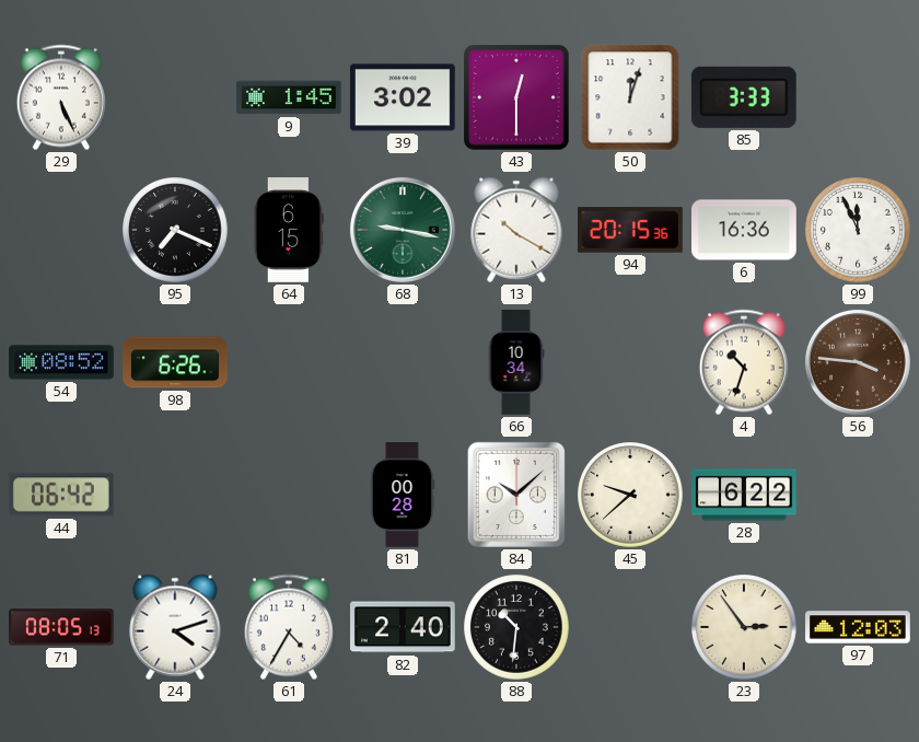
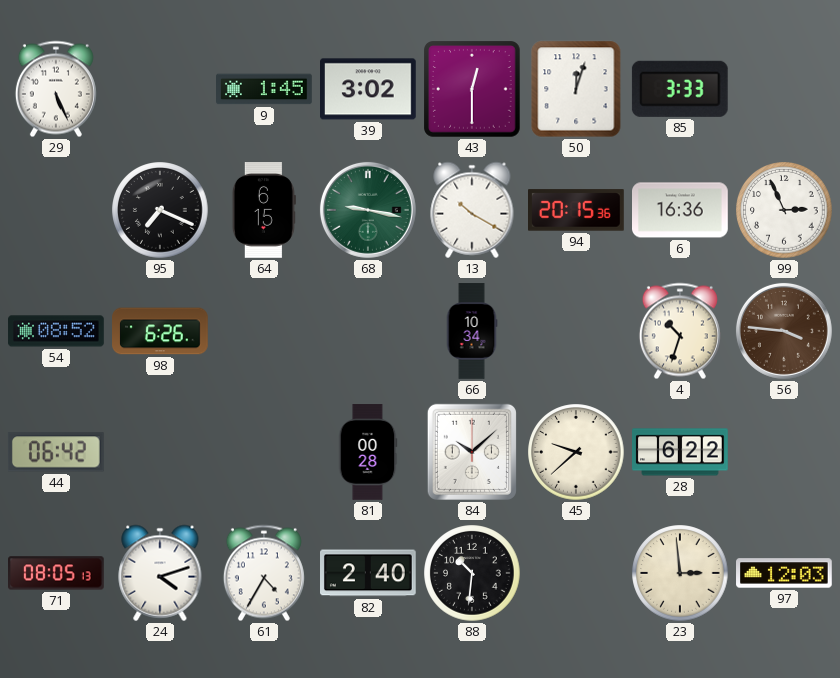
99: 11:56 -> 2:56
23: 2:54 -> 2:59
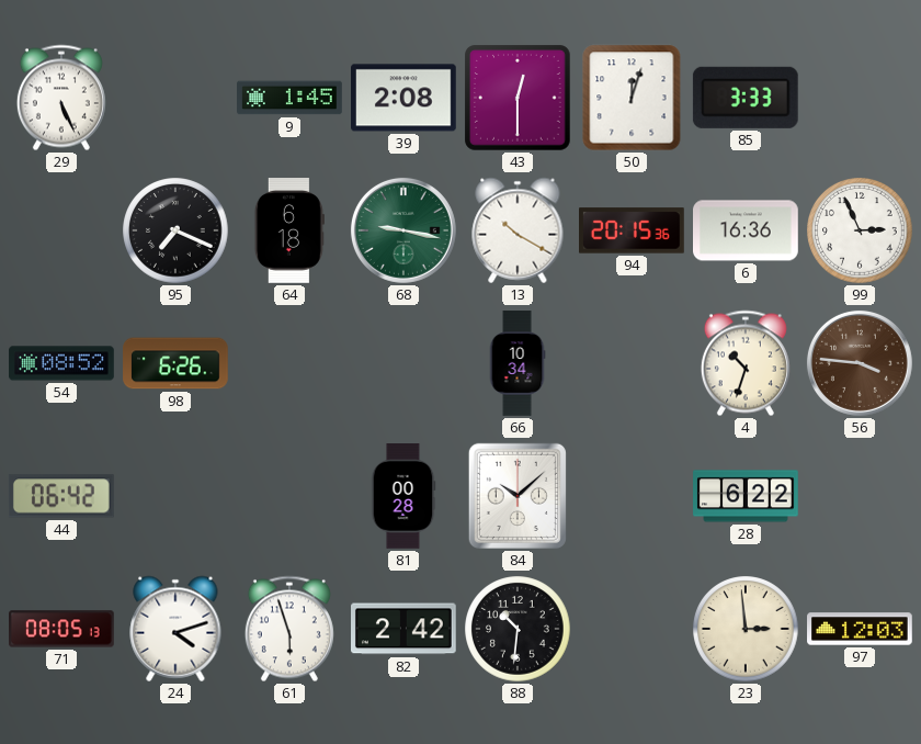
39: 3:02 -> 2:08
64: 6:15 -> 6:18
45: 9:38 -> none
61: 4:35 -> 5:57
82: 2:40 -> 2:42
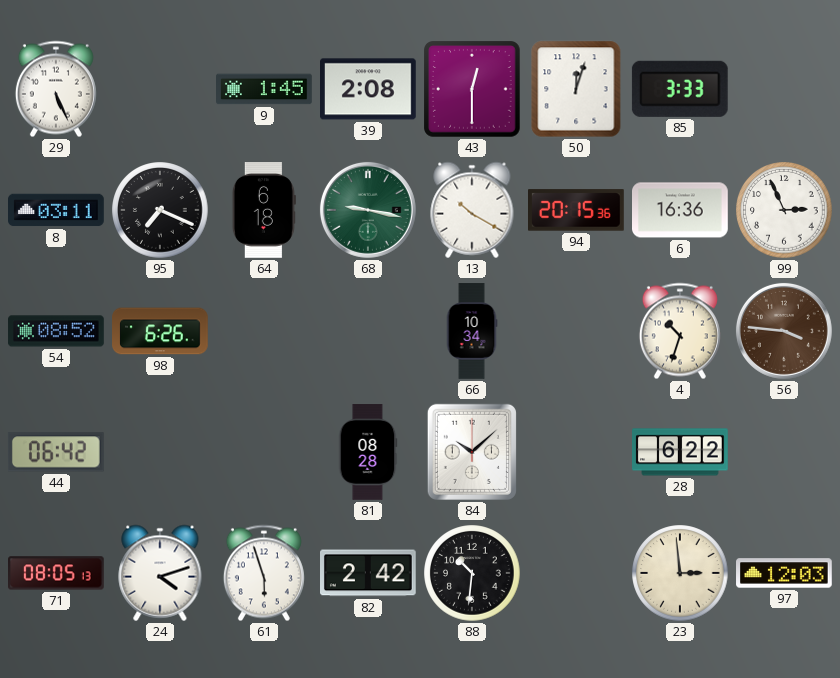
8: none -> 03:11
81: 00:28 -> 08:28
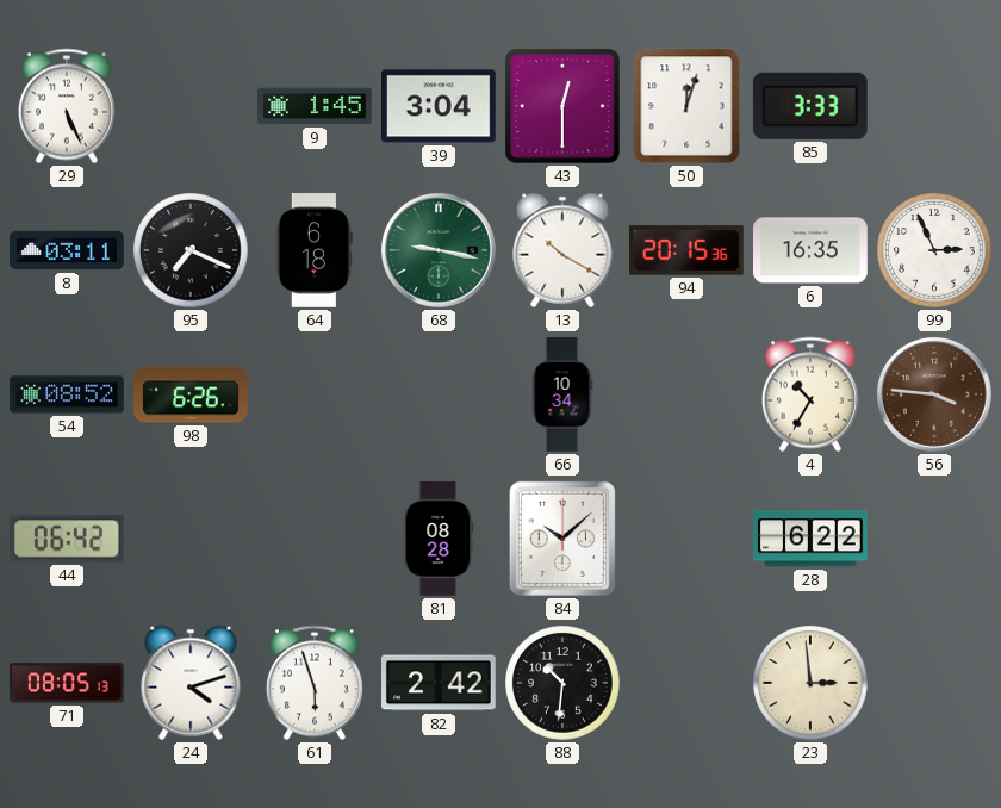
39: 2:08 -> 3:04
6: 16:36 -> 16:35
4: 10:33 -> 10:35
97: 12:03 -> none
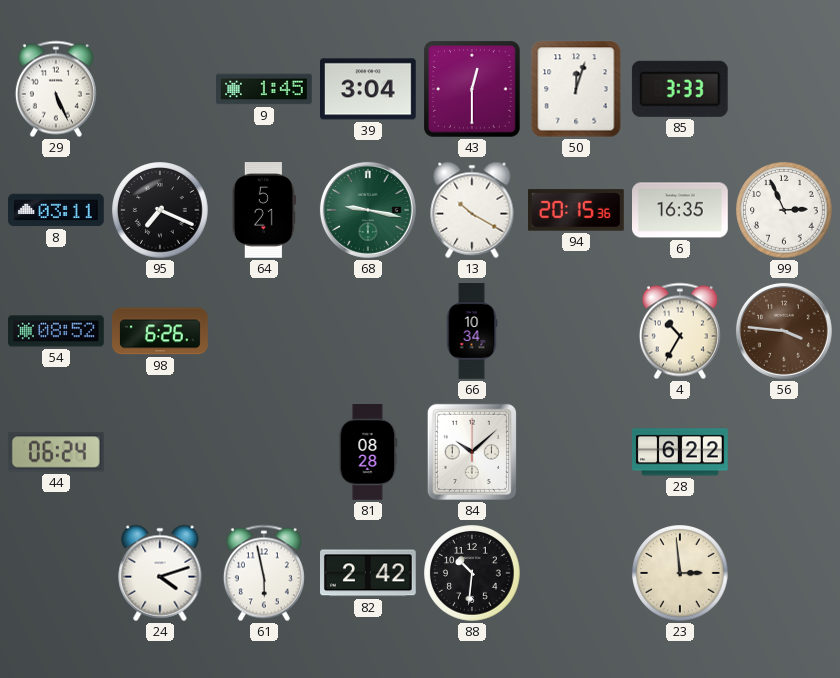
64: 6:18 -> 5:21
44: 06:42 -> 06:24
71: 08:05 -> none
61: 5:57 -> 5:58
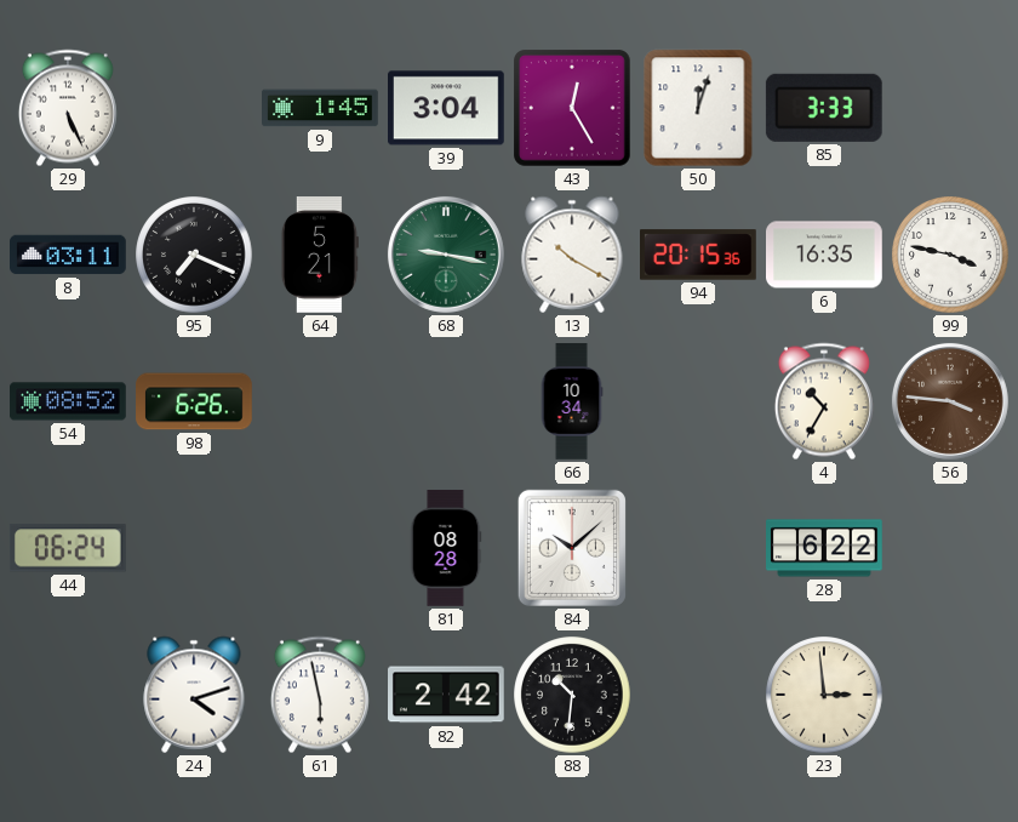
43: 12:30 -> 12:25
99: 2:56 -> 3:47
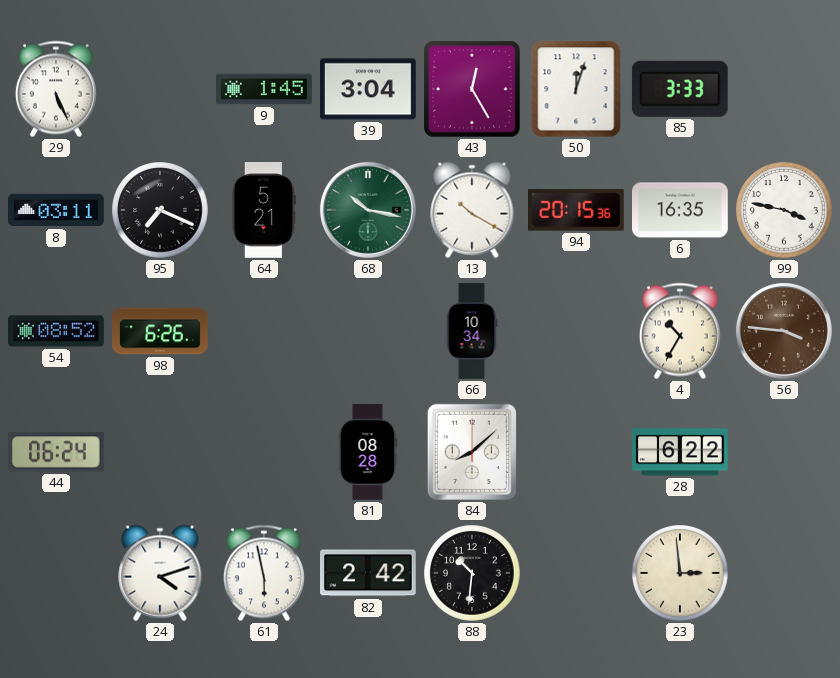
68: 9:17 -> 10:17
84: 10:08 -> 8:08
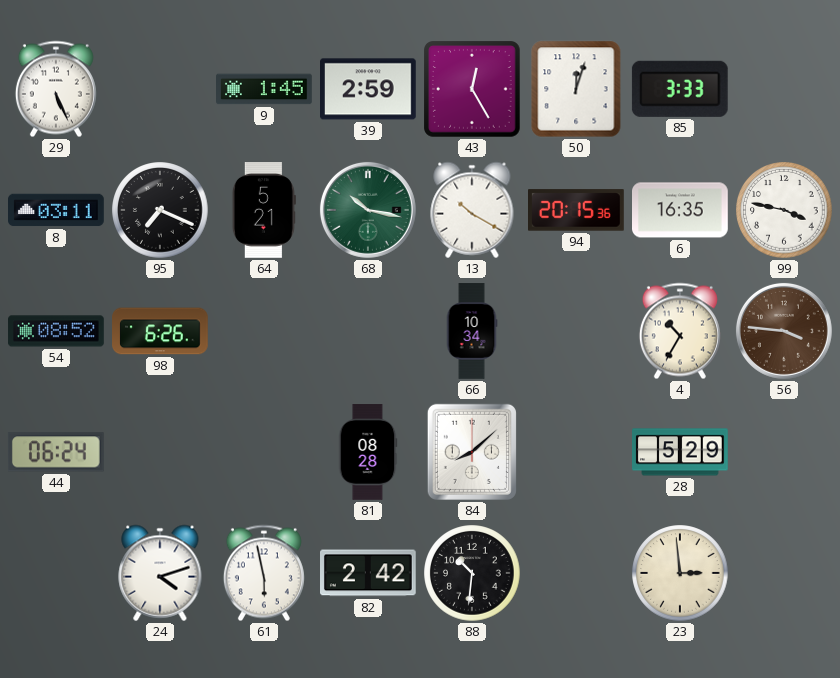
39: 3:04 -> 2:59
28: 6:22 -> 5:29
